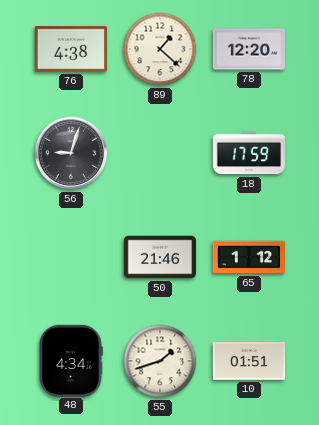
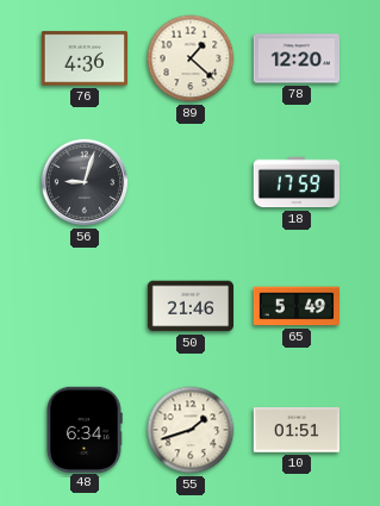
76: 4:38 -> 4:36
65: 1:12 -> 5:49
48: 4:34 -> 6:34
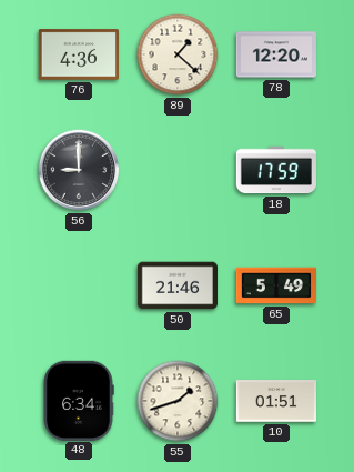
56: 9:03 -> 9:00
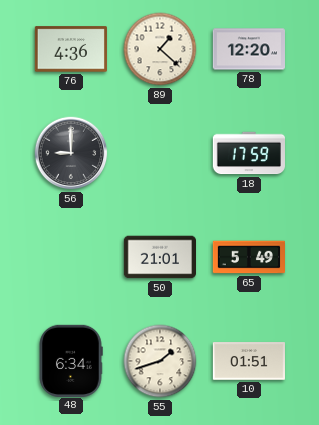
50: 21:46 -> 21:01
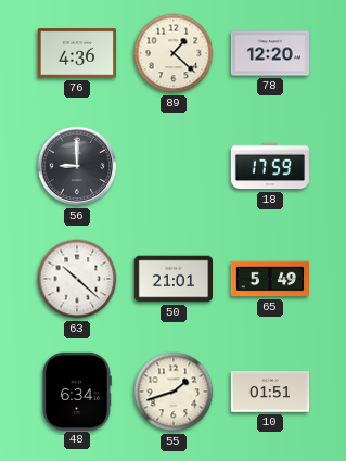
63: none -> 10:22
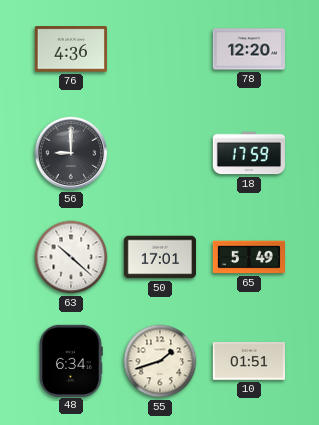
89: 1:22 -> none
50: 21:01 -> 17:01
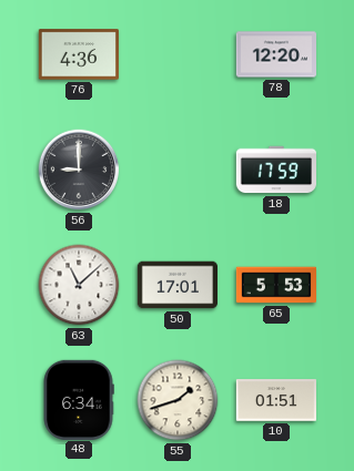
63: 10:22 -> 11:08
65: 5:49 -> 5:53
